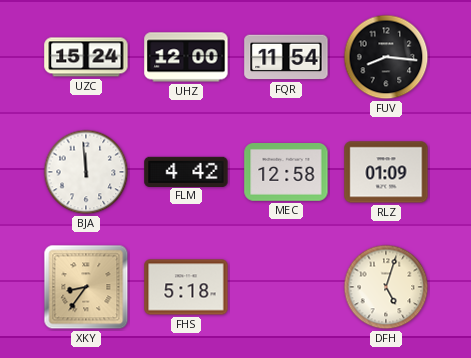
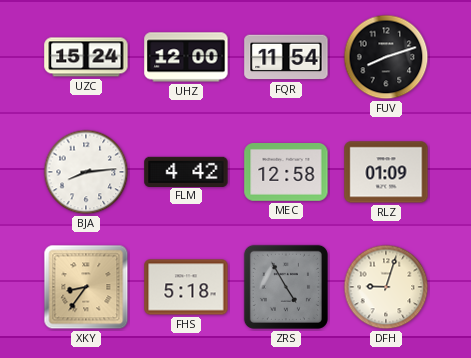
FUV: 8:16 -> 8:12
BJA: 11:59 -> 8:14
ZRS: none -> 4:55
DFH: 5:03 -> 9:03
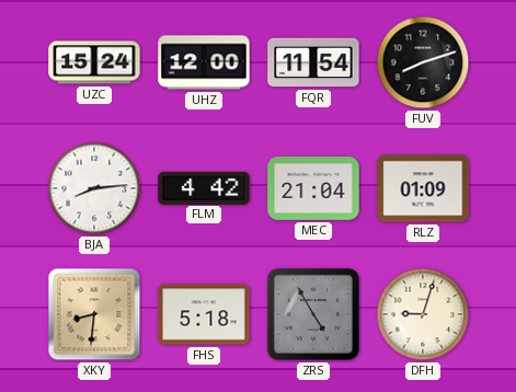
MEC: 12:58 -> 21:04
XKY: 8:36 -> 8:31
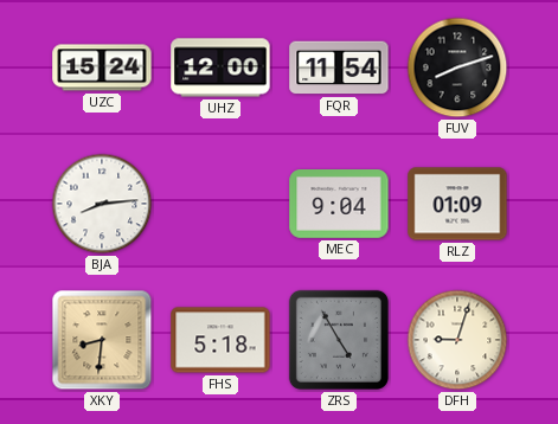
FLM: 4:42 -> none
MEC: 21:04 -> 9:04
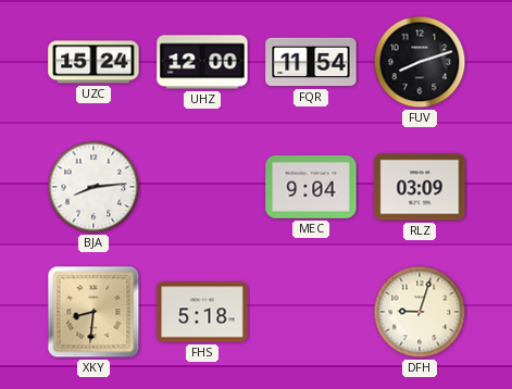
RLZ: 01:09 -> 03:09
ZRS: 4:55 -> none
